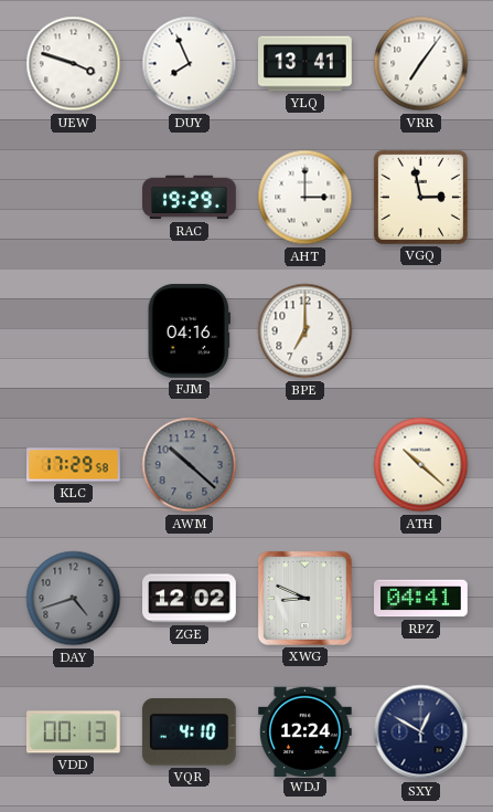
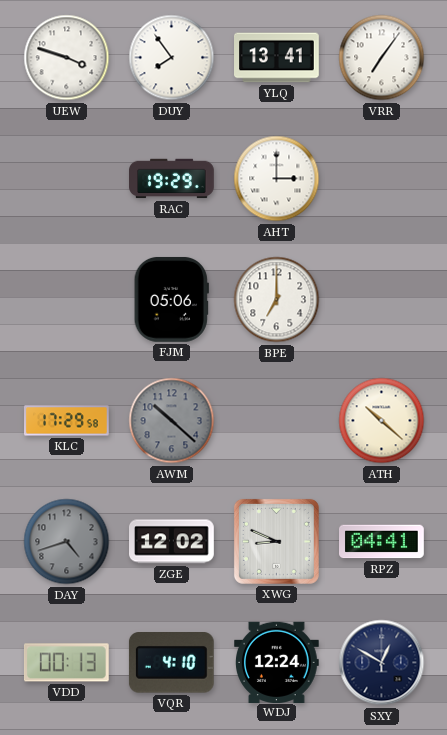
DUY: 7:56 -> 7:54
VGQ: 2:58 -> none
FJM: 04:16 -> 05:06
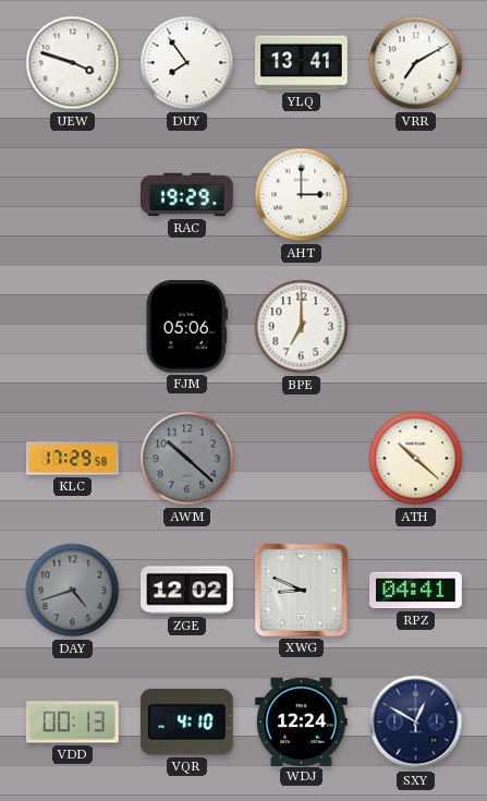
VRR: 7:06 -> 7:10
